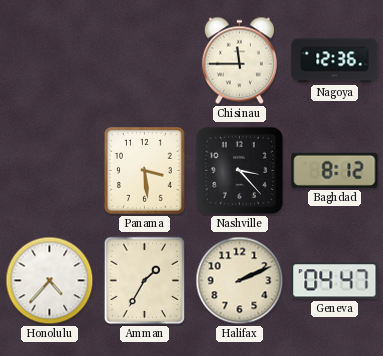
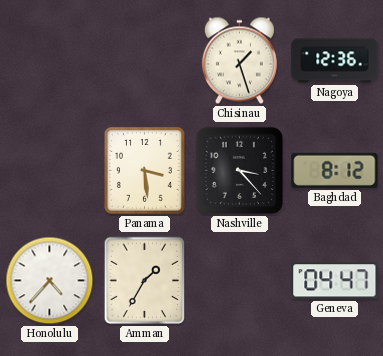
Chisinau: 11:45 -> 1:27
Halifax: 2:11 -> none
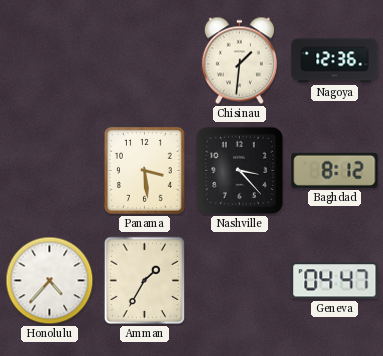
Chisinau: 1:27 -> 1:31
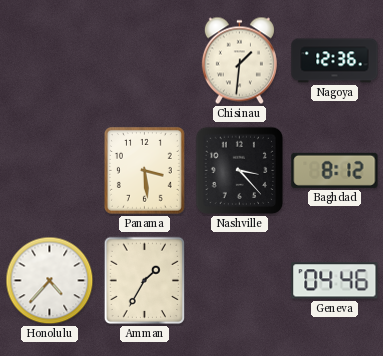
Geneva: 04:47 -> 04:46
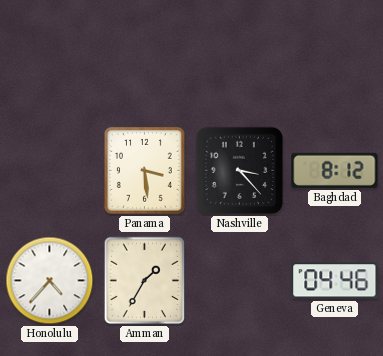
Chisinau: 1:31 -> none
Nagoya: 12:36 -> none
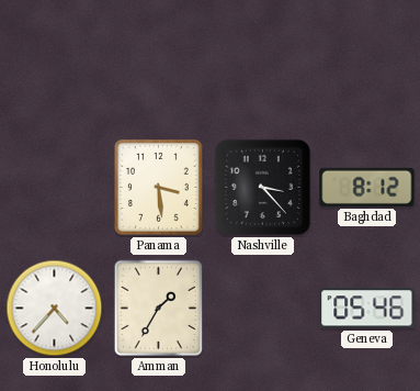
Geneva: 04:46 -> 05:46
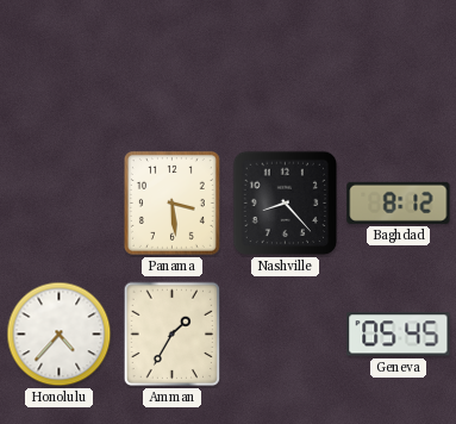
Nashville: 3:23 -> 8:23
Geneva: 05:46 -> 05:45
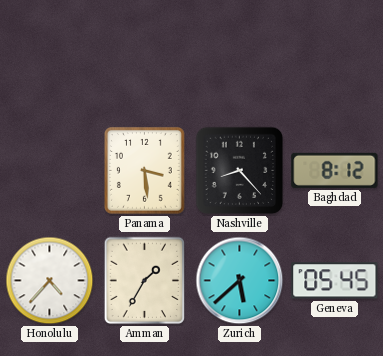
Zurich: none -> 5:38
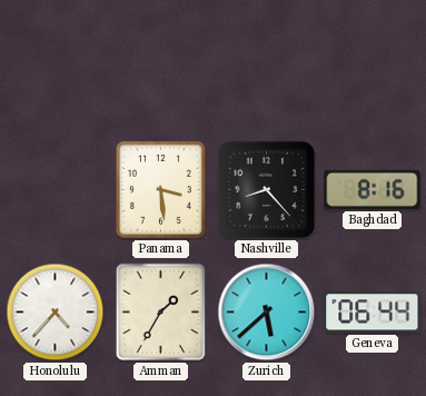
Baghdad: 8:12 -> 8:16
Geneva: 05:45 -> 06:44
